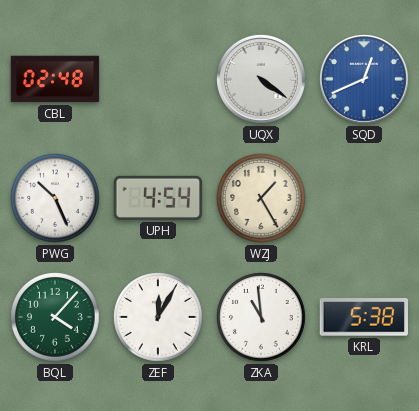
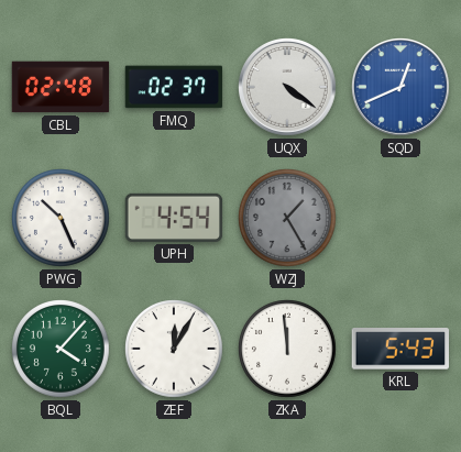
FMQ: none -> 02:37
WZJ dial: cream -> grey
ZKA: 10:59 -> 11:59
KRL: 5:38 -> 5:43
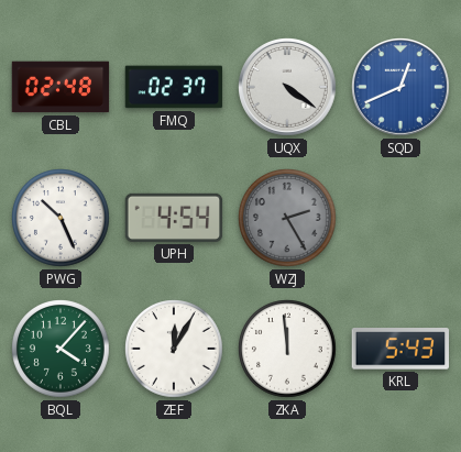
WZJ: 1:25 -> 2:25
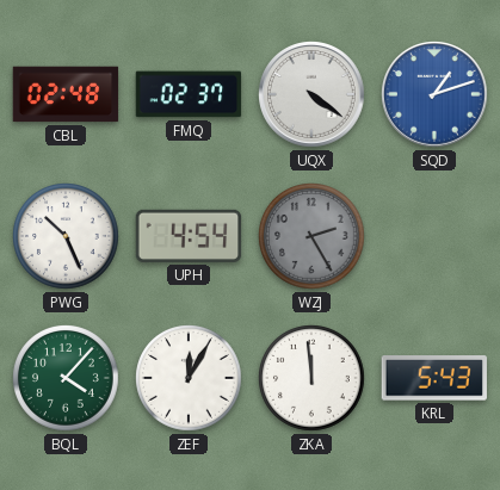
SQD: 12:41 -> 1:12
